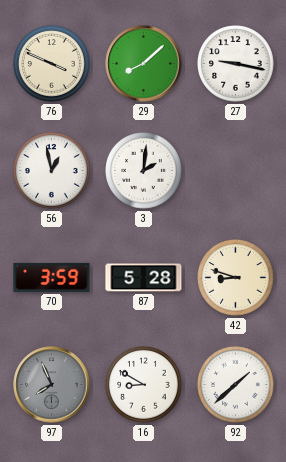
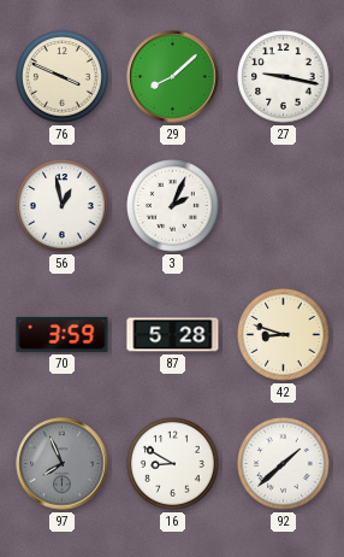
3: 2:01 -> 2:04
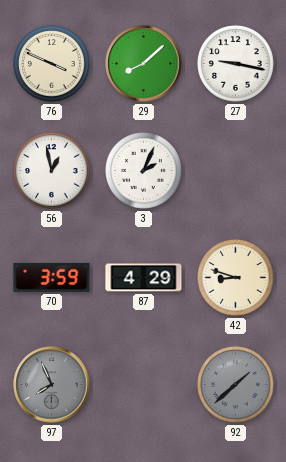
87: 5:28 -> 4:29
16: 8:50 -> none
92 dial: white -> grey
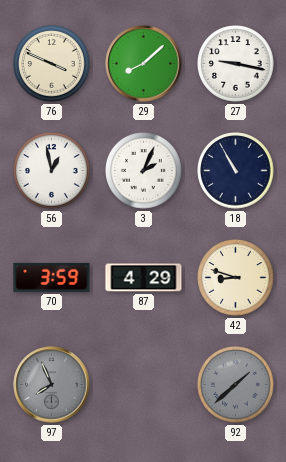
18: none -> 10:55
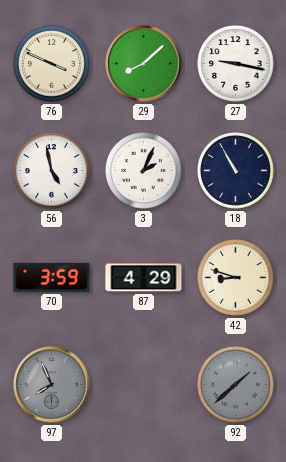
56: 12:58 -> 4:58
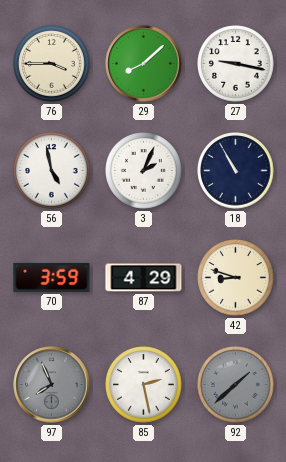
76: 3:49 -> 3:45
85: none -> 2:28
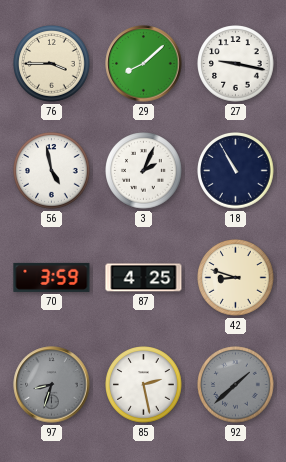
87: 4:29 -> 4:25
97: 7:56 -> 8:33
